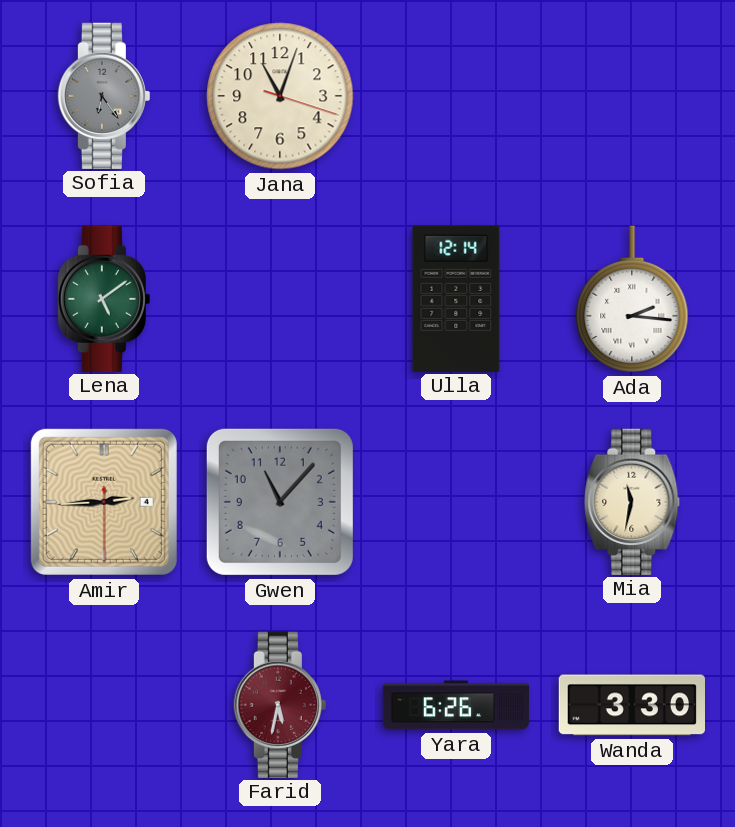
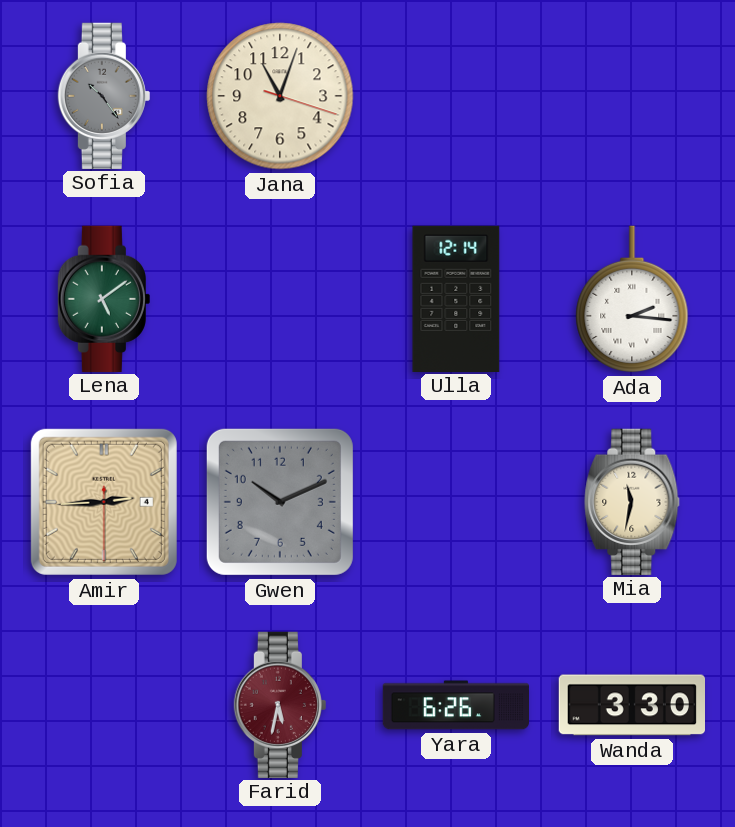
Sofia: 6:24 -> 10:24
Gwen: 11:07 -> 10:11
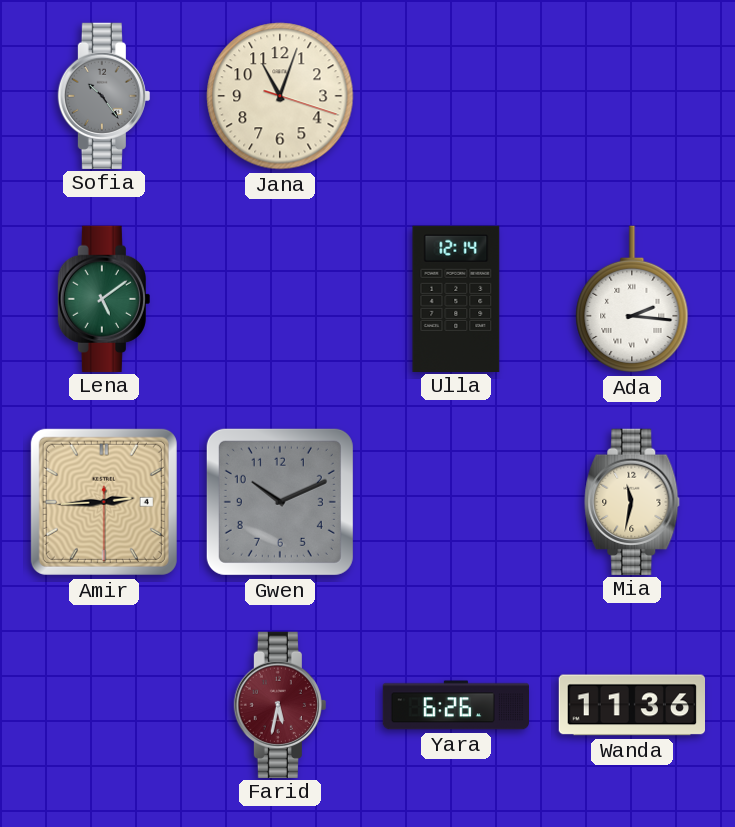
Wanda: 3:30 -> 11:36
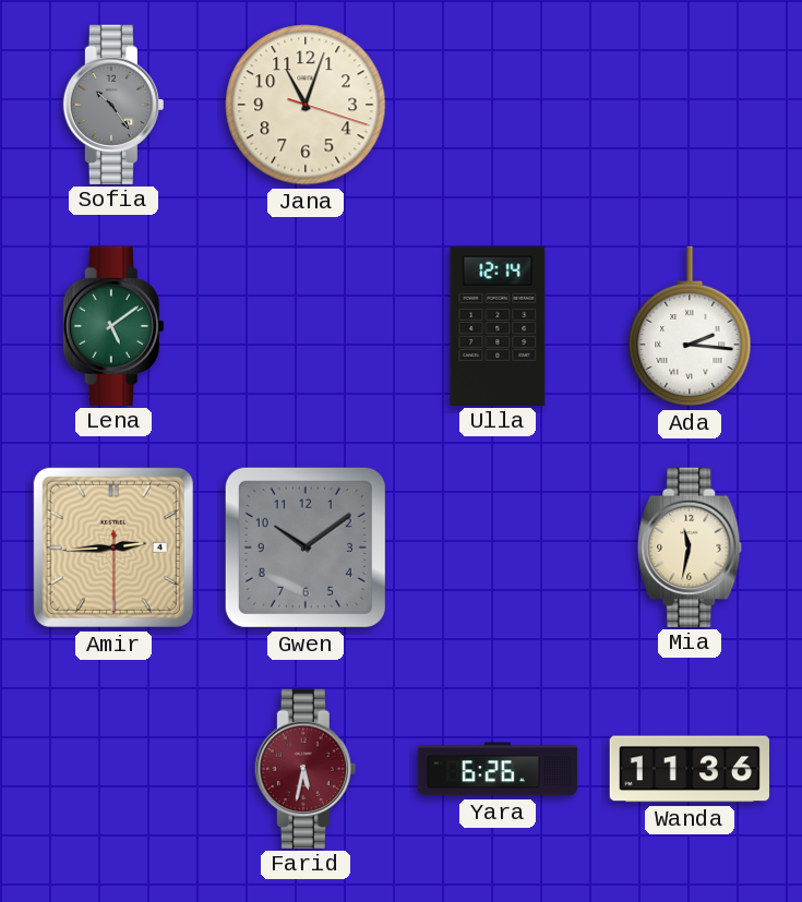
Gwen: 10:11 -> 10:09
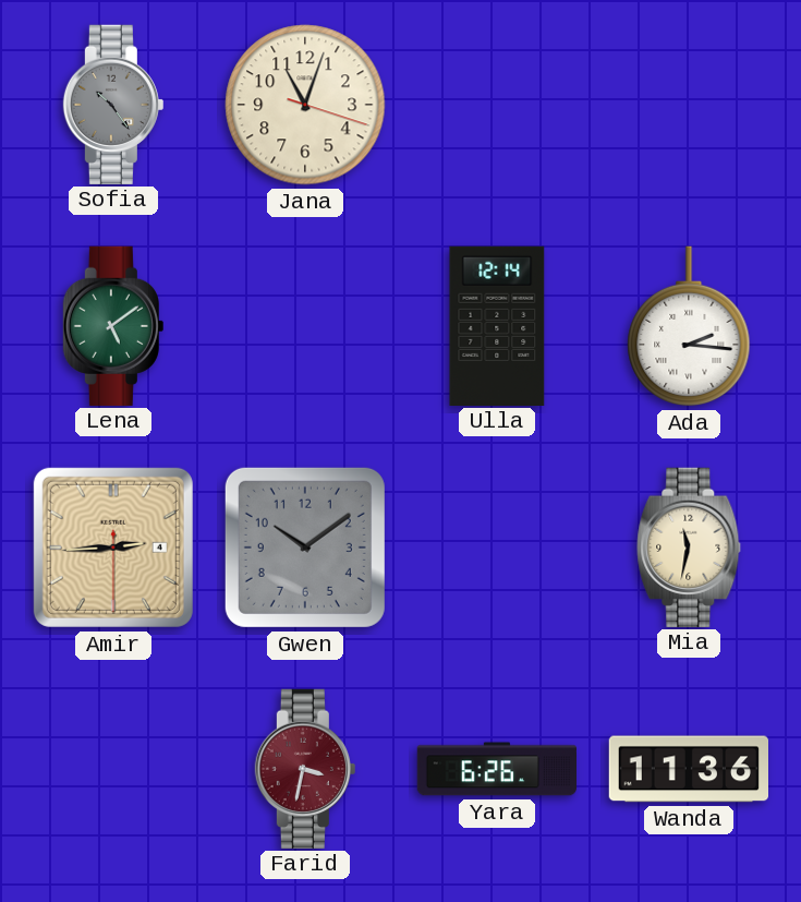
Farid: 5:32 -> 3:32
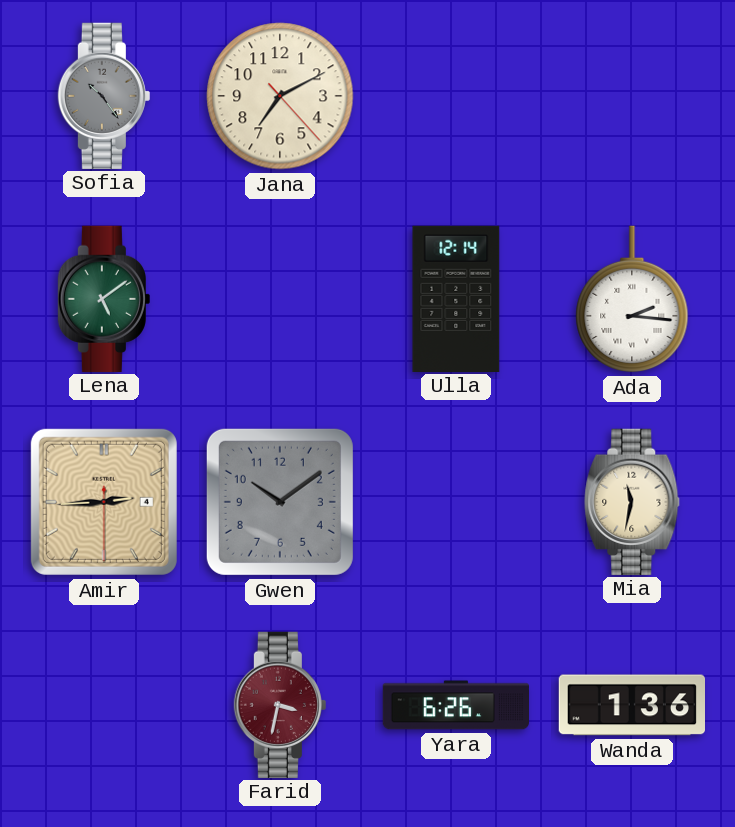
Jana: 11:03 -> 7:10
Wanda: 11:36 -> 1:36
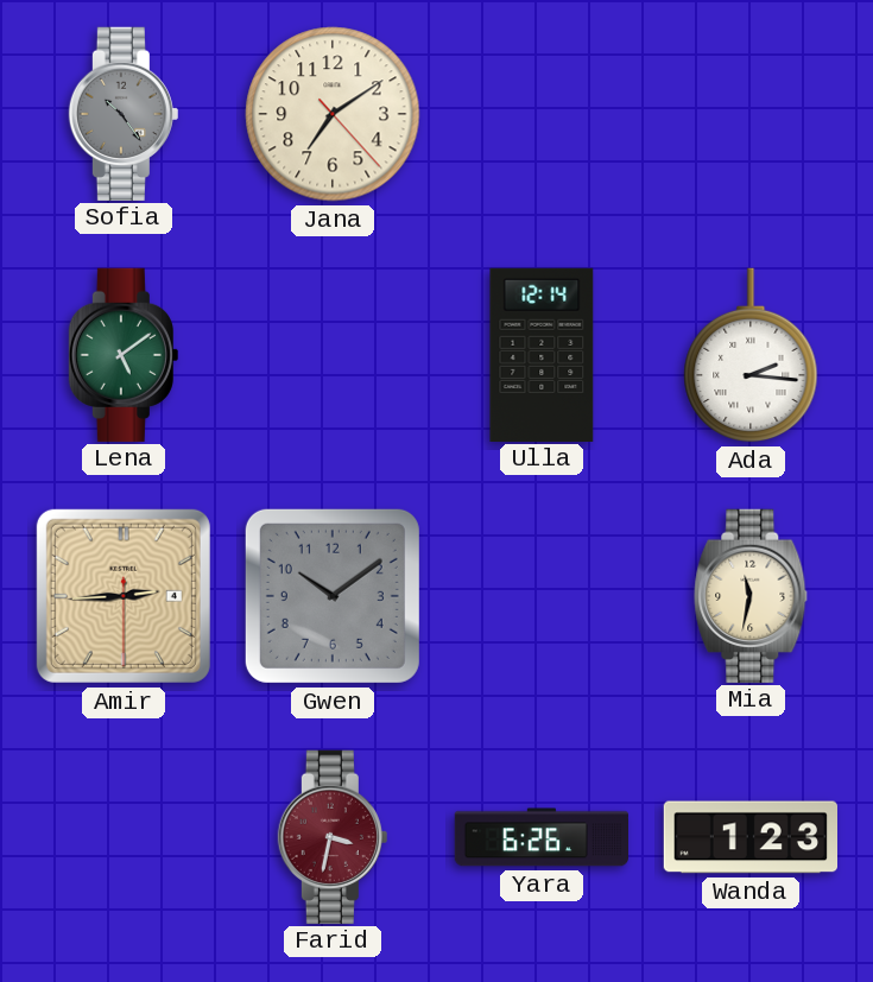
Jana: 7:10 -> 7:09
Wanda: 1:36 -> 1:23
